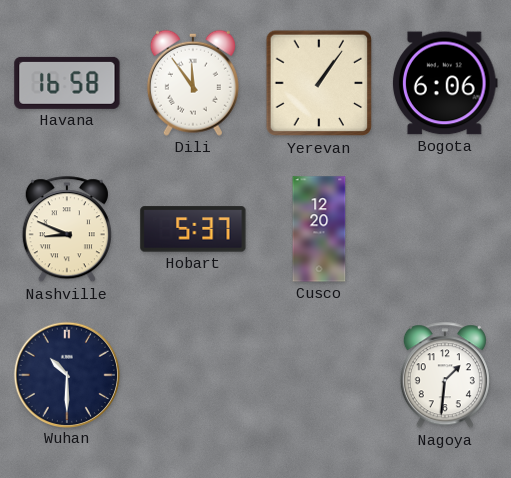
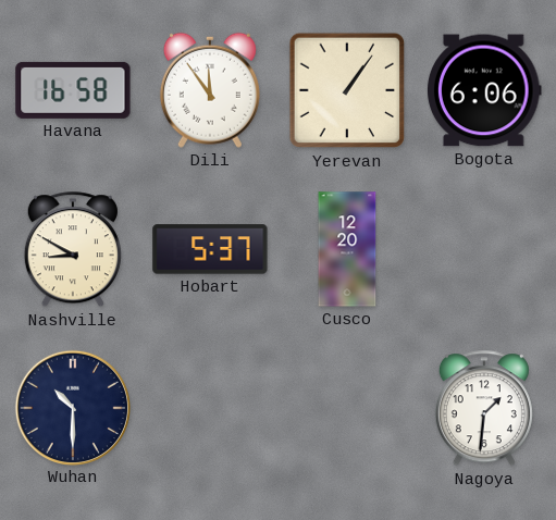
Nashville: 8:49 -> 8:50
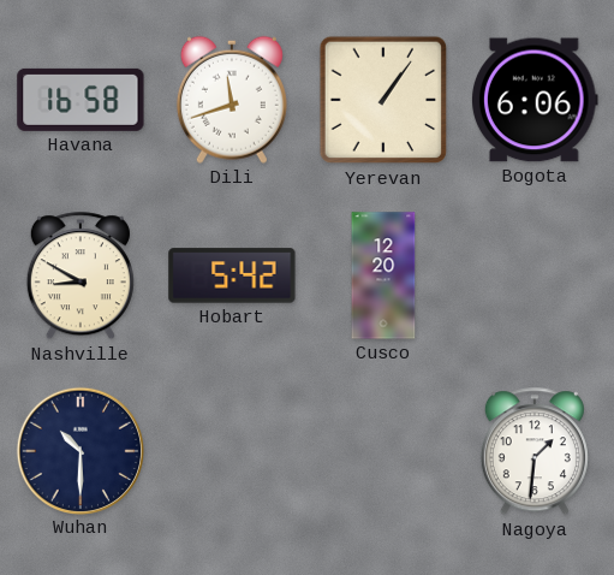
Dili: 11:54 -> 11:42
Hobart: 5:37 -> 5:42
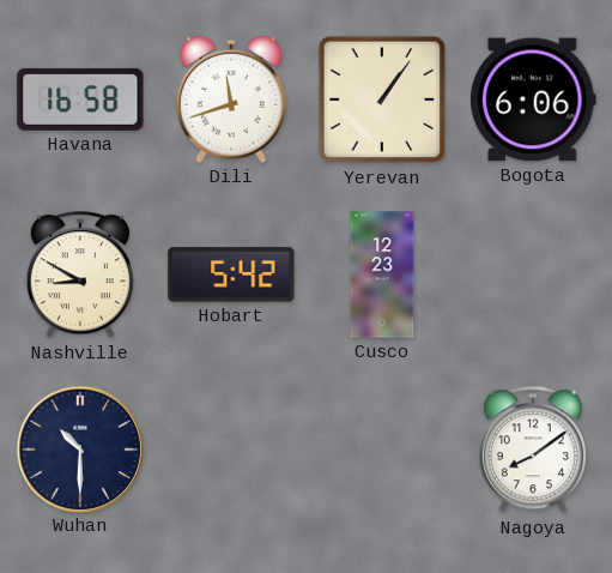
Cusco: 12:20 -> 12:23
Nagoya: 1:31 -> 8:09
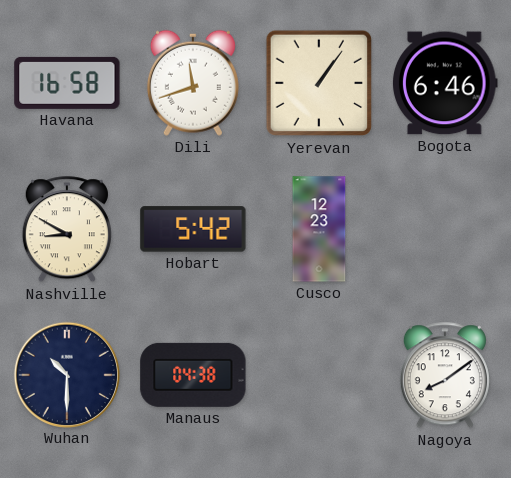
Bogota: 6:06 -> 6:46
Manaus: none -> 04:38
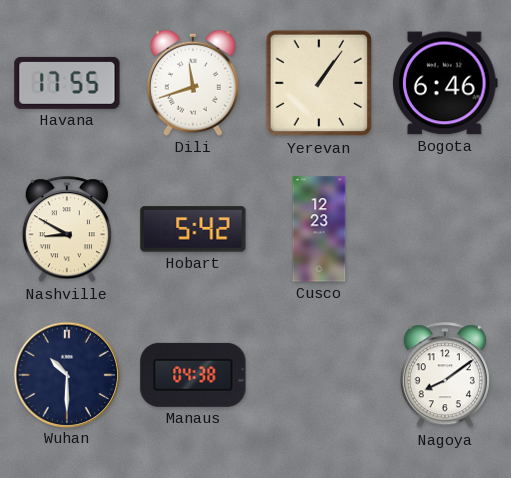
Havana: 16:58 -> 17:55
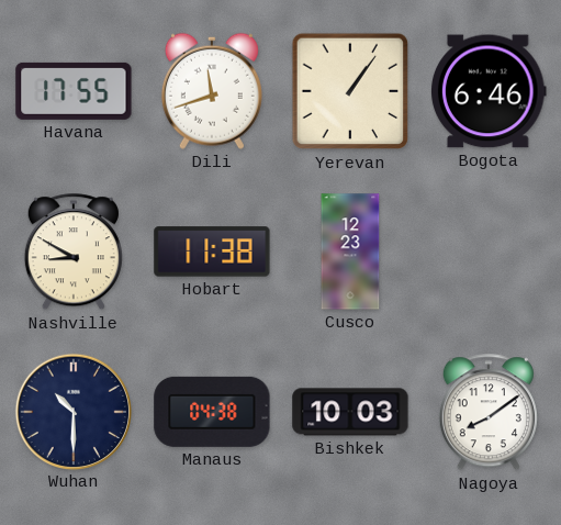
Hobart: 5:42 -> 11:38
Bishkek: none -> 10:03
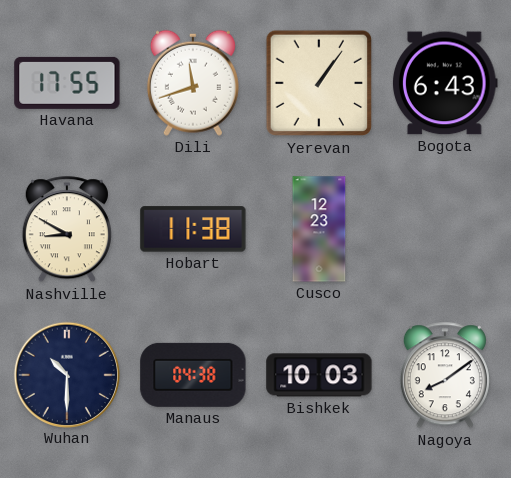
Bogota: 6:46 -> 6:43
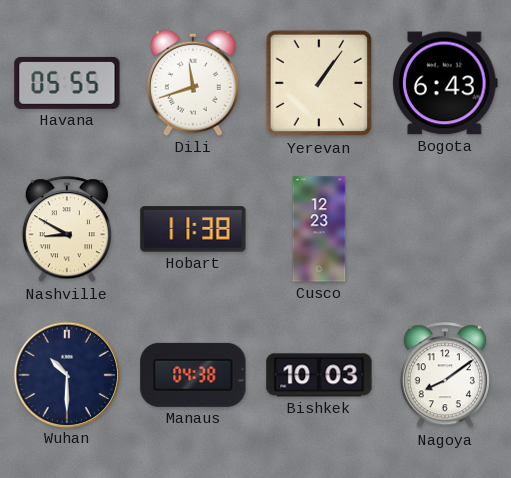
Havana: 17:55 -> 05:55
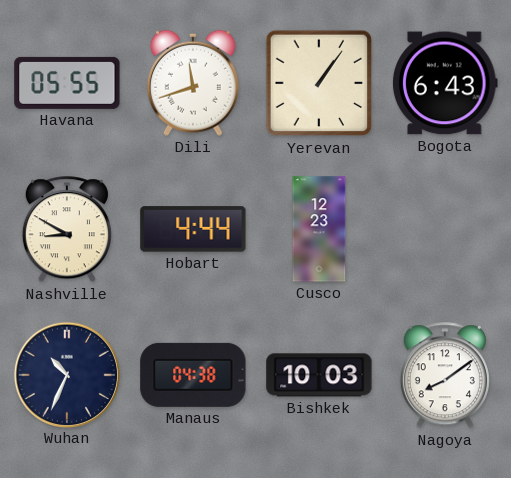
Hobart: 11:38 -> 4:44
Wuhan: 10:30 -> 10:34
